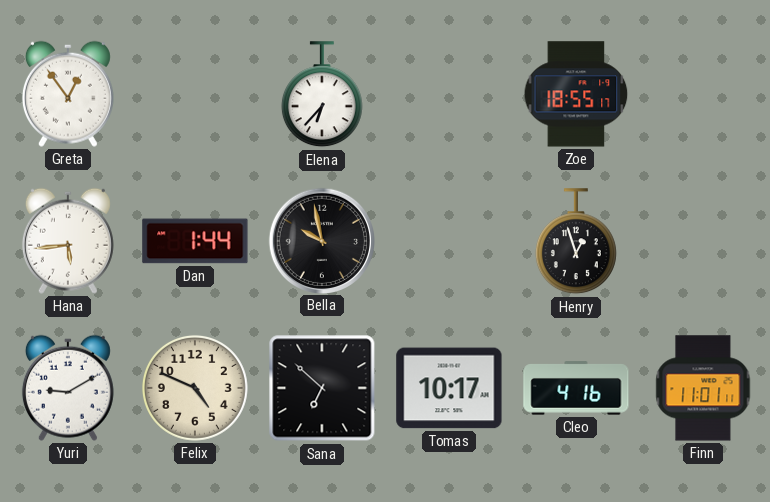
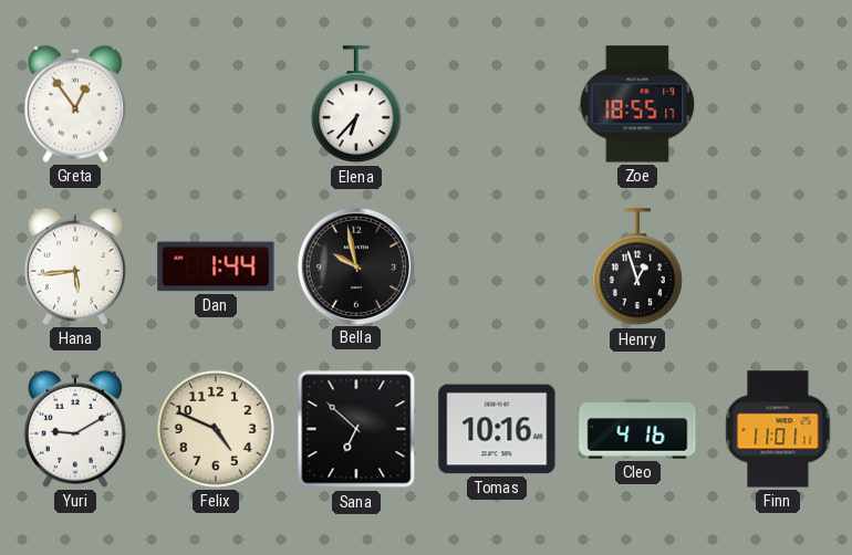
Tomas: 10:17 -> 10:16
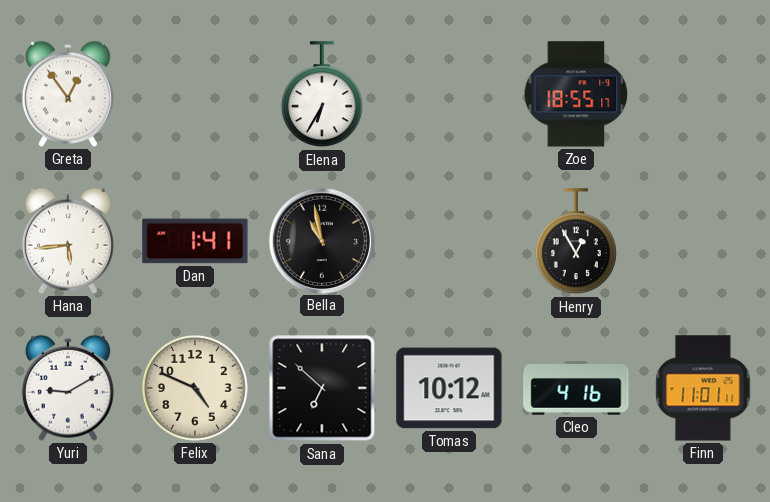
Elena: 6:37 -> 6:35
Dan: 1:44 -> 1:41
Bella: 9:58 -> 10:58
Henry: 12:57 -> 12:55
Tomas: 10:16 -> 10:12
